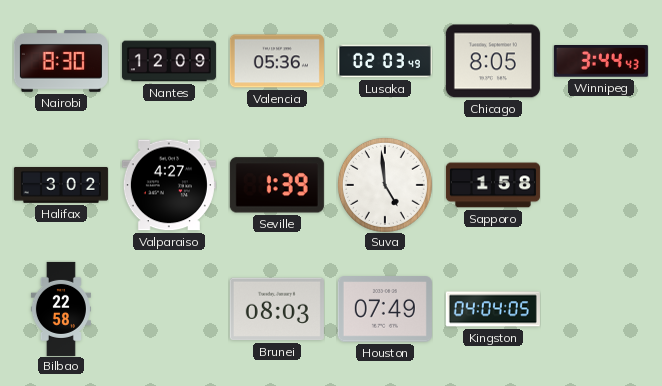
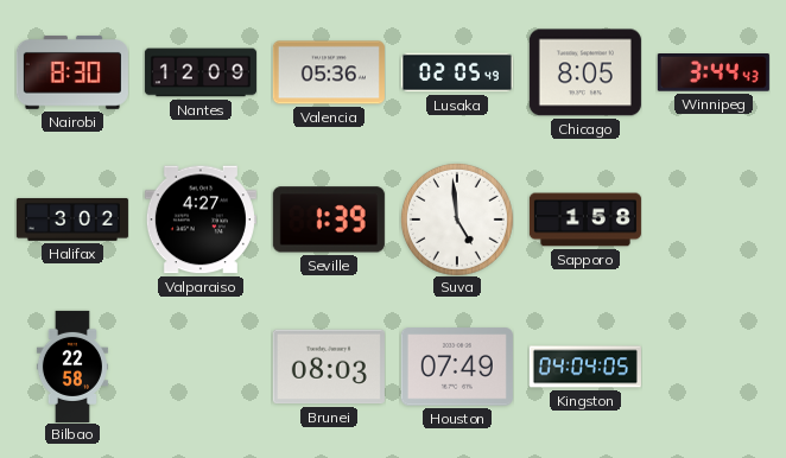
Lusaka: 02:03 -> 02:05
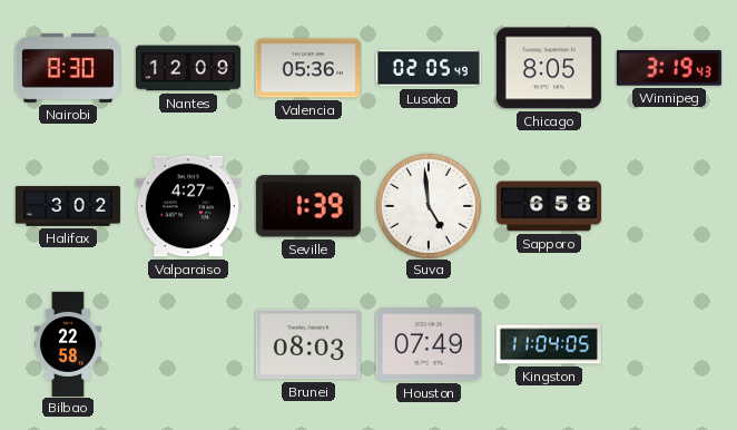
Winnipeg: 3:44 -> 3:19
Sapporo: 1:58 -> 6:58
Kingston: 04:04 -> 11:04
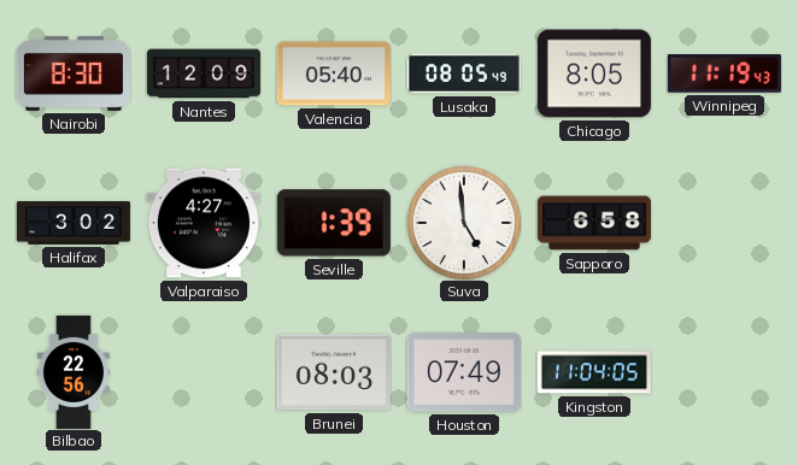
Valencia: 05:36 -> 05:40
Lusaka: 02:05 -> 08:05
Winnipeg: 3:19 -> 11:19
Bilbao: 22:58 -> 22:56
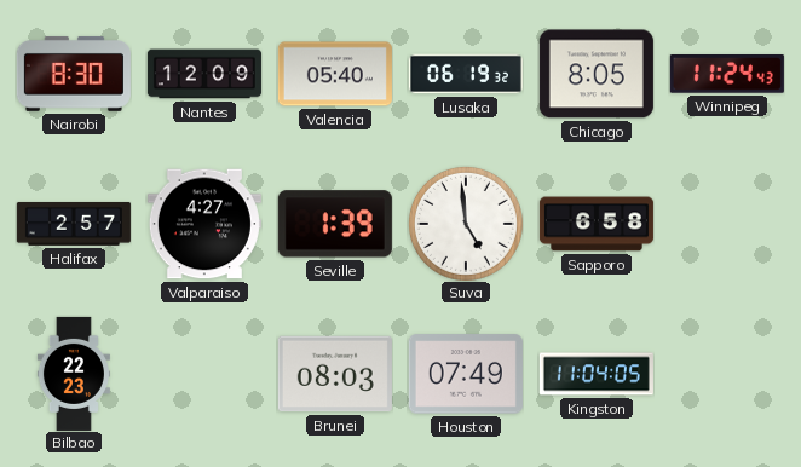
Lusaka: 08:05 -> 06:19
Winnipeg: 11:19 -> 11:24
Halifax: 3:02 -> 2:57
Bilbao: 22:56 -> 22:23
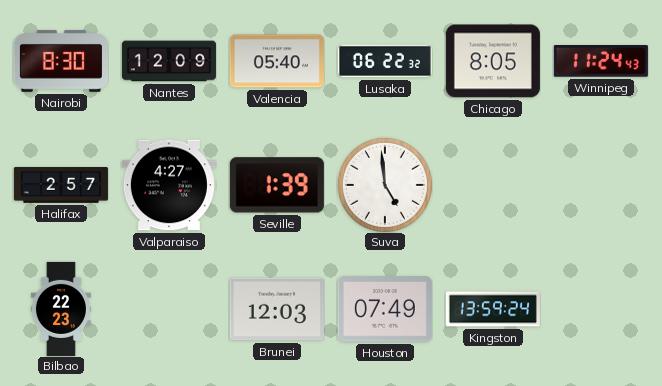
Lusaka: 06:19 -> 06:22
Sapporo: 6:58 -> none
Brunei: 08:03 -> 12:03
Kingston: 11:04 -> 13:59
